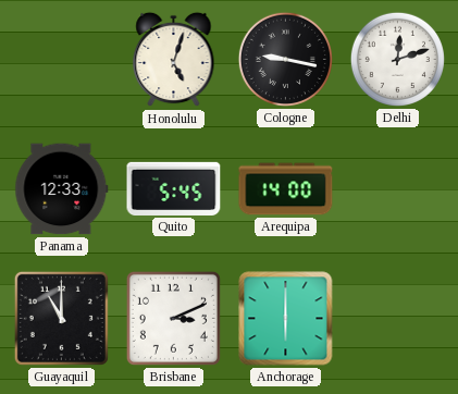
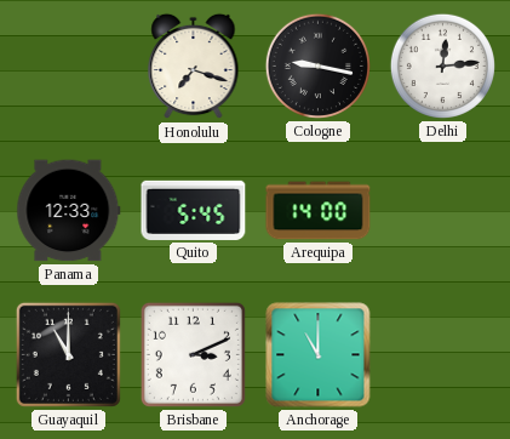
Honolulu: 5:03 -> 7:18
Delhi: 12:12 -> 12:14
Anchorage: 6:00 -> 11:00
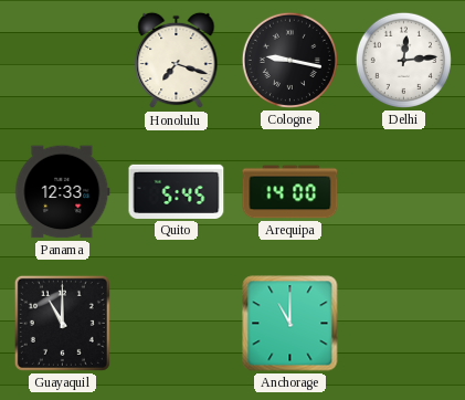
Brisbane: 3:11 -> none
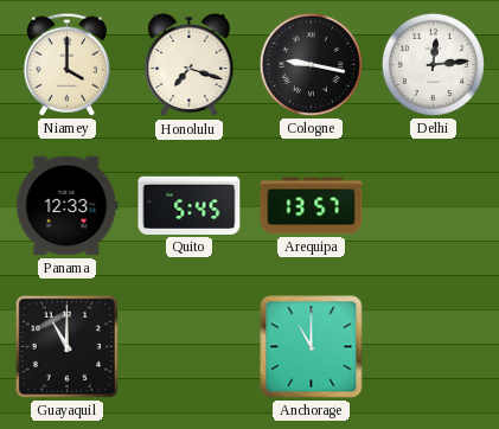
Niamey: none -> 4:00
Arequipa: 14:00 -> 13:57
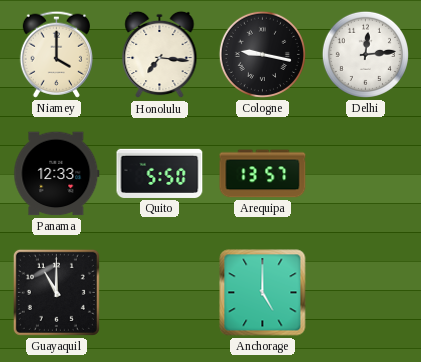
Honolulu: 7:18 -> 7:16
Quito: 5:45 -> 5:50
Anchorage: 11:00 -> 5:00
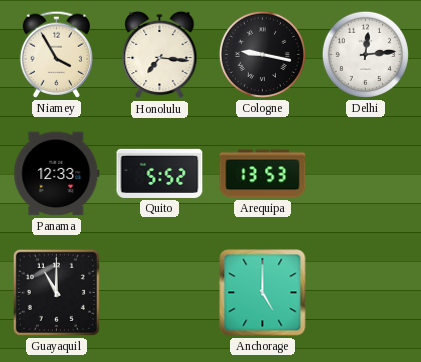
Niamey: 4:00 -> 3:55
Quito: 5:50 -> 5:52
Arequipa: 13:57 -> 13:53
